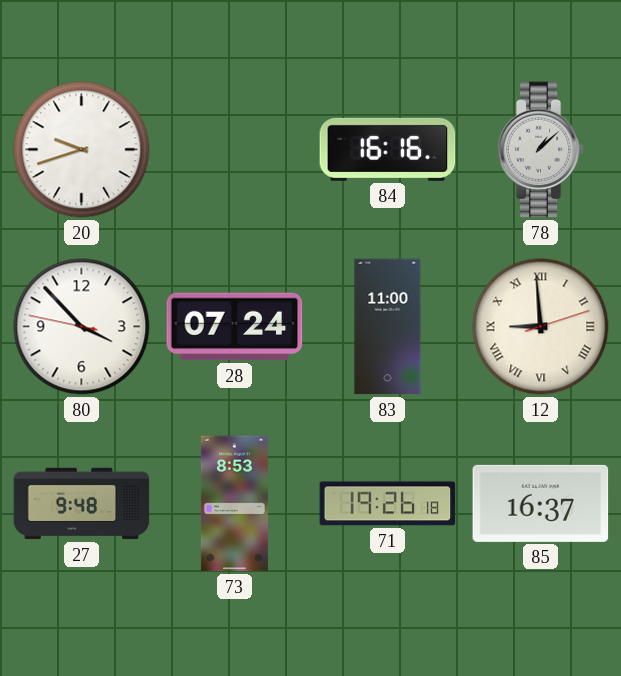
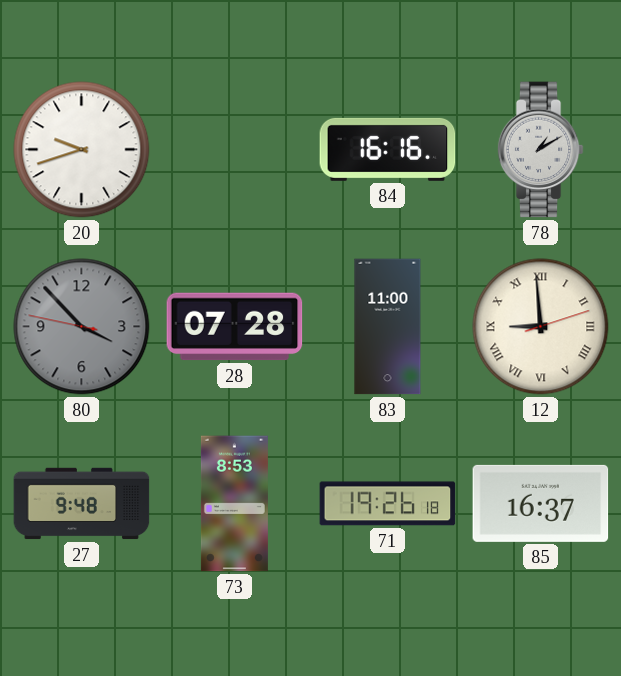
78: 1:08 -> 1:10
80 dial: white -> grey
28: 07:24 -> 07:28
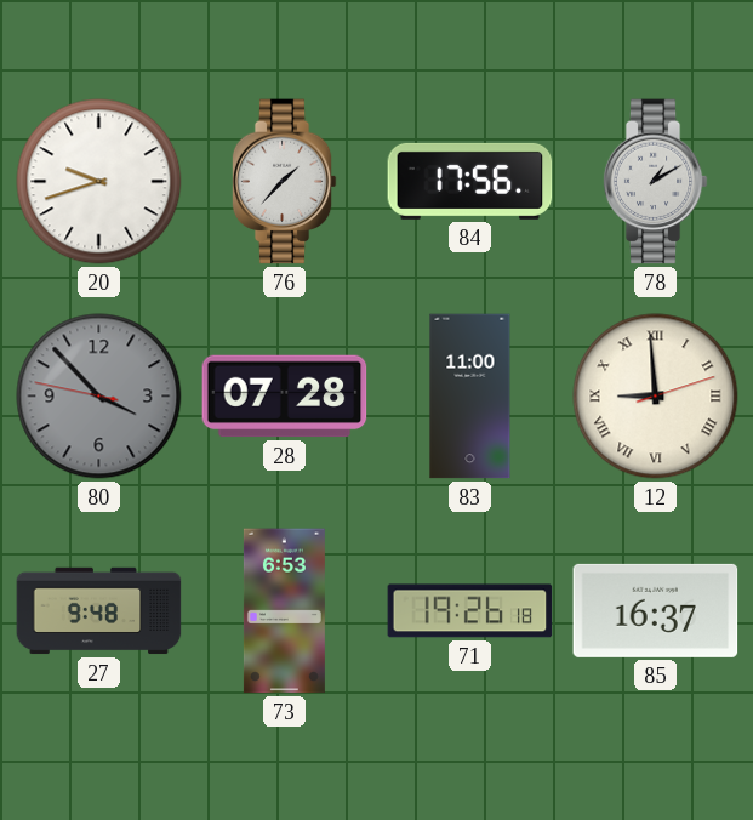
76: none -> 1:37
84: 16:16 -> 17:56
73: 8:53 -> 6:53
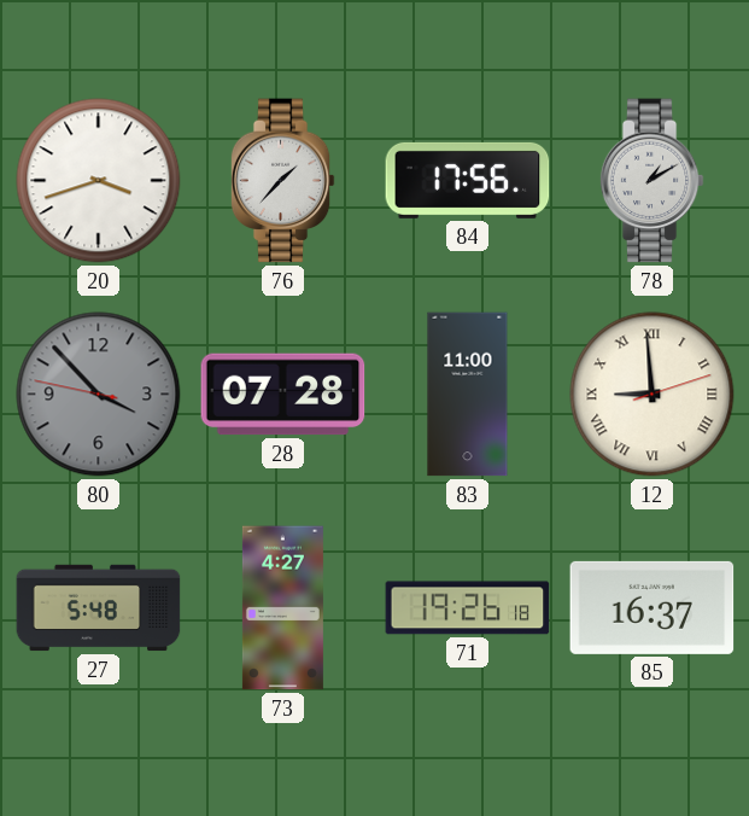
20: 9:42 -> 3:42
27: 9:48 -> 5:48
73: 6:53 -> 4:27
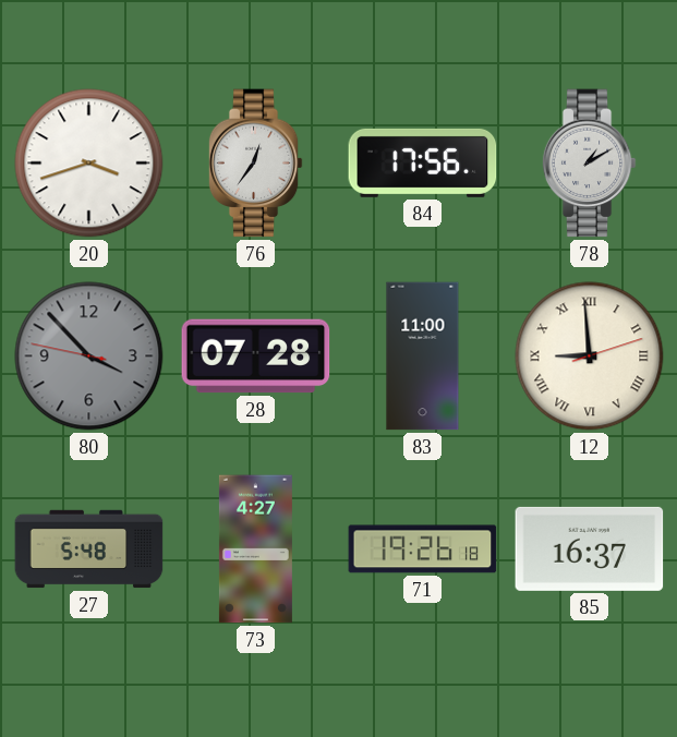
76: 1:37 -> 12:36
